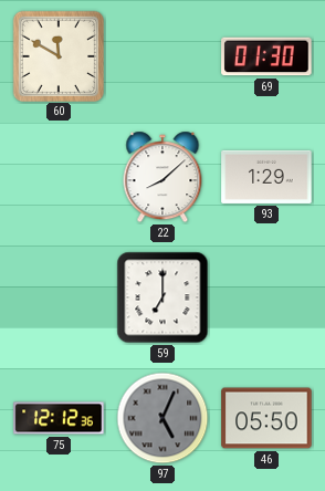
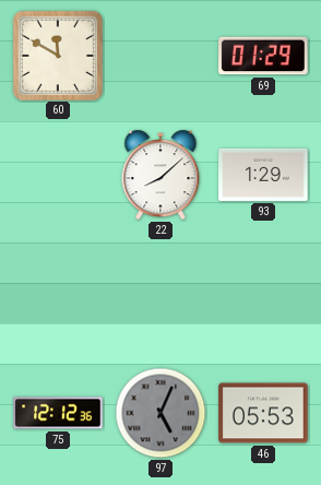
69: 01:30 -> 01:29
59: 7:00 -> none
46: 05:50 -> 05:53
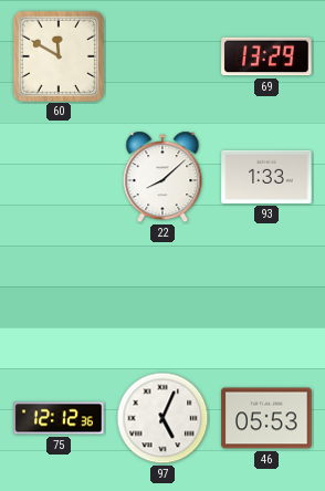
69: 01:29 -> 13:29
93: 1:29 -> 1:33
97 dial: grey -> white
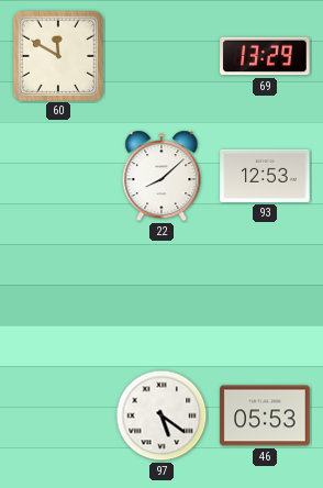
93: 1:33 -> 12:53
75: 12:12 -> none
97: 5:04 -> 5:21
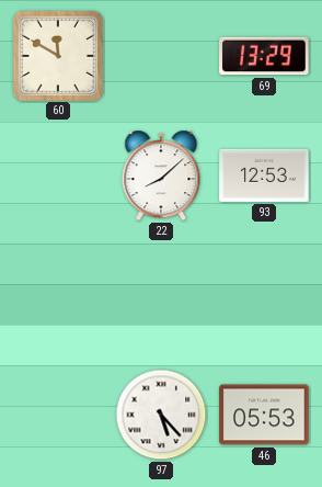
97: 5:21 -> 5:23
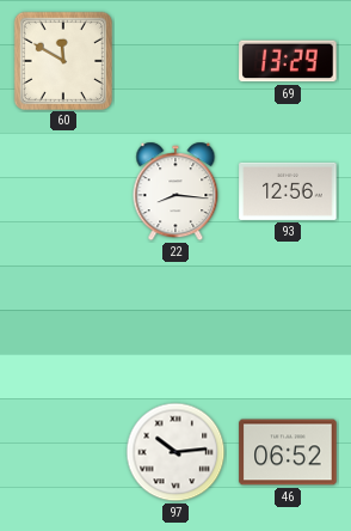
22: 8:08 -> 8:16
93: 12:53 -> 12:56
97: 5:23 -> 10:14
46: 05:53 -> 06:52
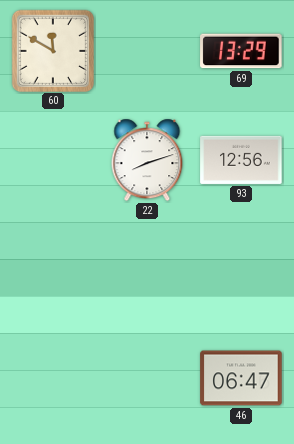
22: 8:16 -> 8:12
97: 10:14 -> none
46: 06:52 -> 06:47
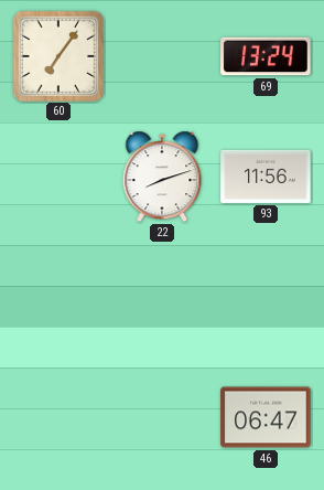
60: 11:50 -> 7:06
69: 13:29 -> 13:24
93: 12:56 -> 11:56
